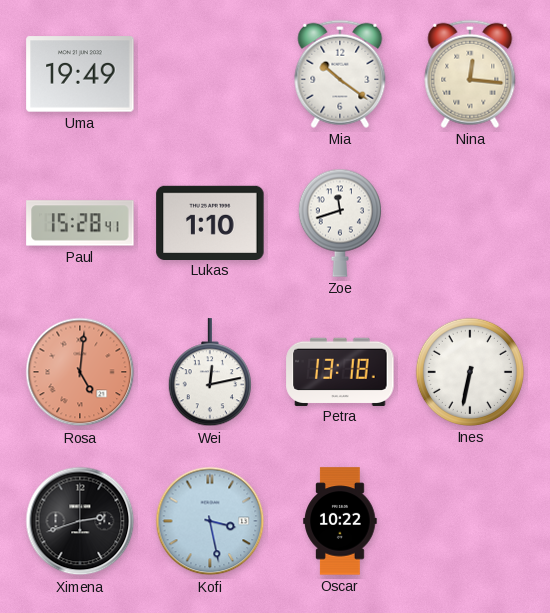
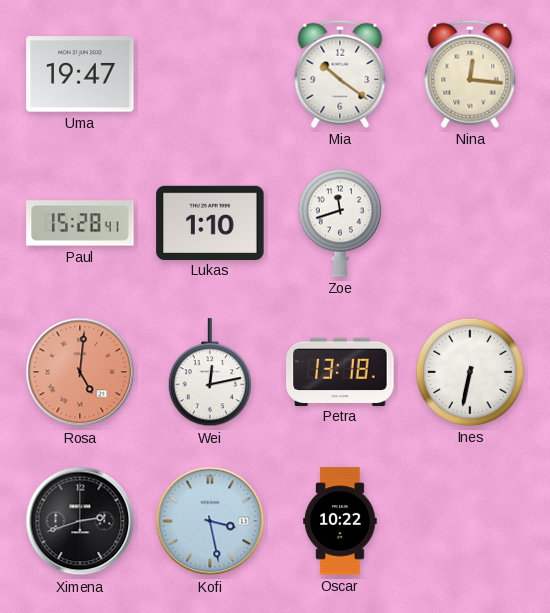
Uma: 19:49 -> 19:47
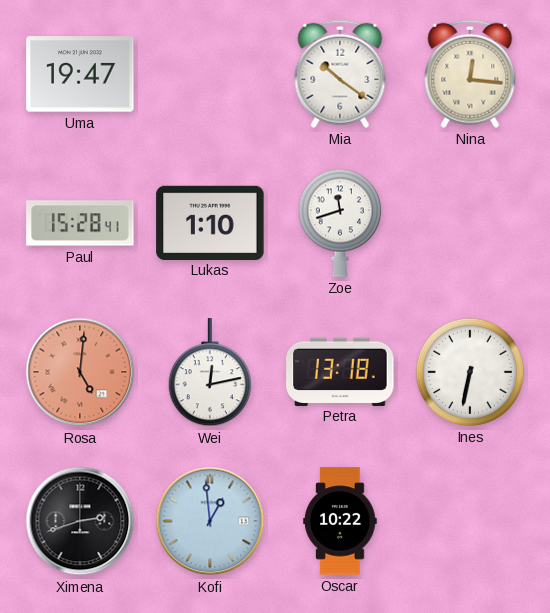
Kofi: 3:28 -> 12:59
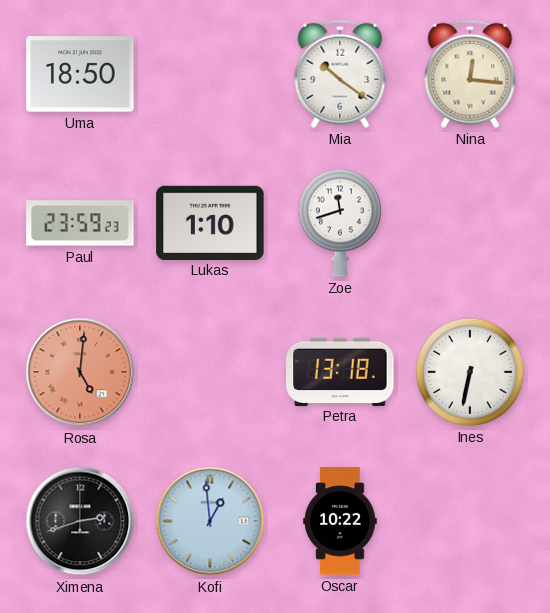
Uma: 19:47 -> 18:50
Paul: 15:28 -> 23:59
Wei: 12:13 -> none
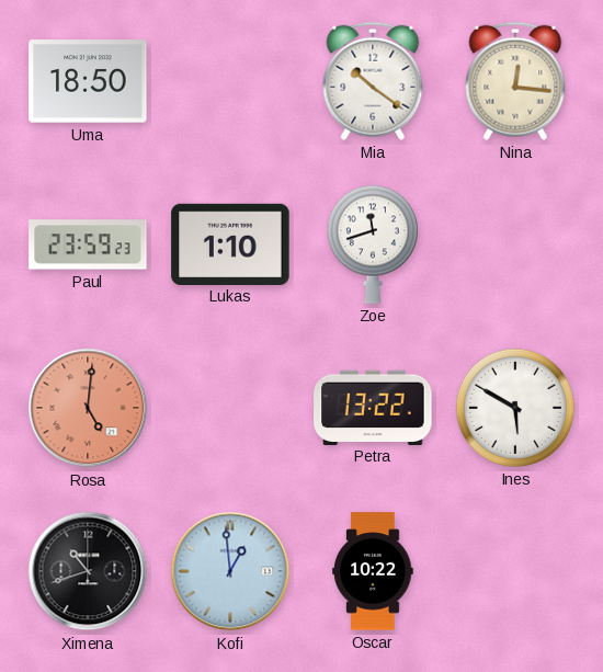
Petra: 13:18 -> 13:22
Ines: 6:32 -> 5:50
Ximena: 2:42 -> 10:42
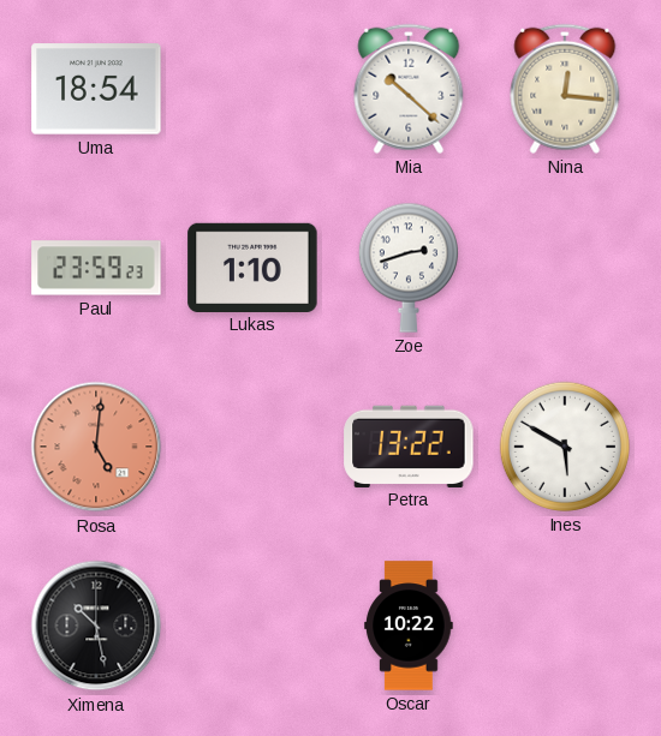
Uma: 18:50 -> 18:54
Mia: 10:21 -> 10:22
Zoe: 11:42 -> 2:42
Ximena: 10:42 -> 10:28
Kofi: 12:59 -> none
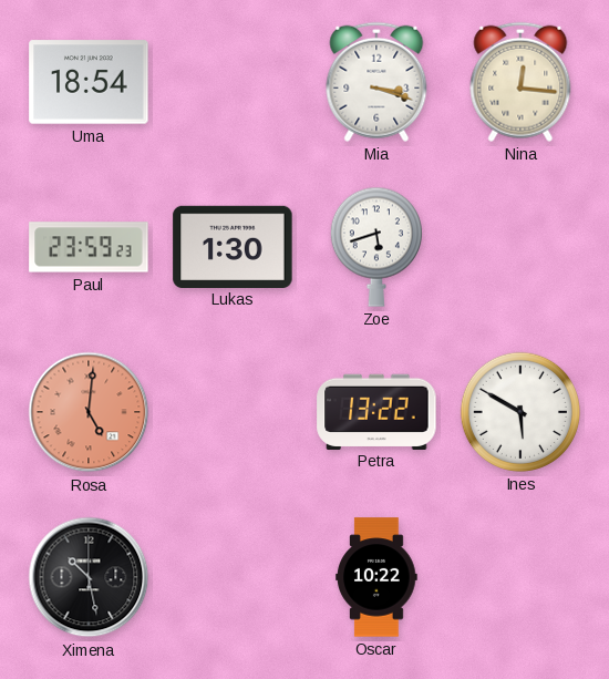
Mia: 10:22 -> 3:18
Lukas: 1:10 -> 1:30
Zoe: 2:42 -> 5:42
